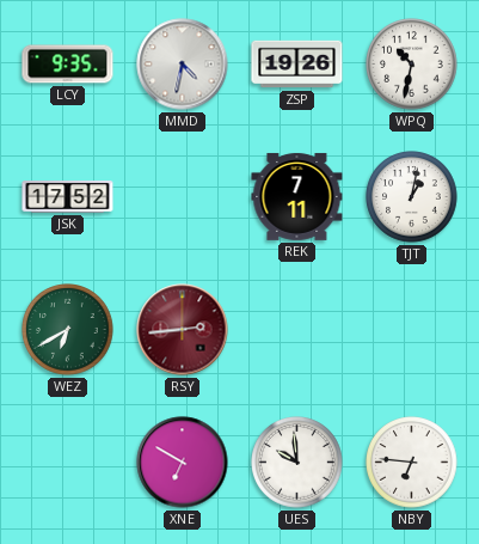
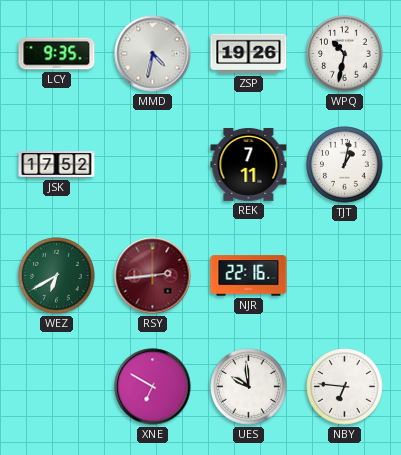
NJR: none -> 22:16
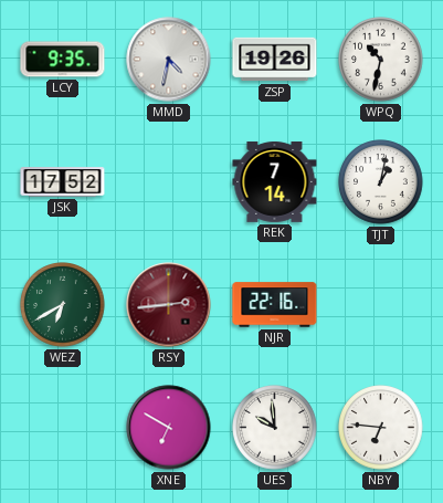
REK: 7:11 -> 7:14
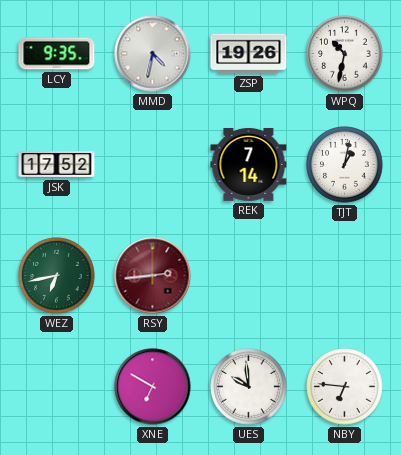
WEZ: 6:40 -> 6:43
NJR: 22:16 -> none
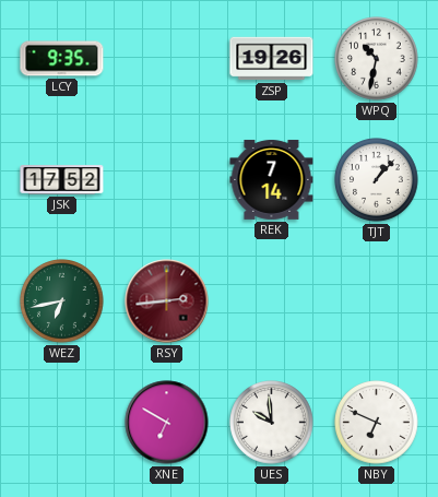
MMD: 4:32 -> none
TJT: 1:02 -> 1:07
NBY: 6:46 -> 6:49
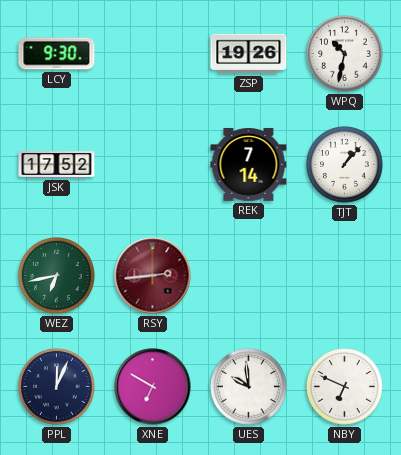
LCY: 9:35 -> 9:30
PPL: none -> 12:04
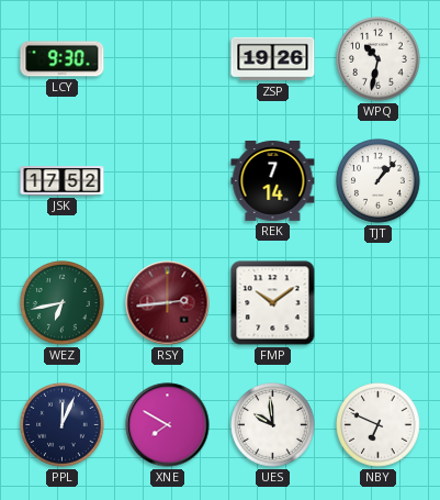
FMP: none -> 10:09
XNE: 6:50 -> 7:50
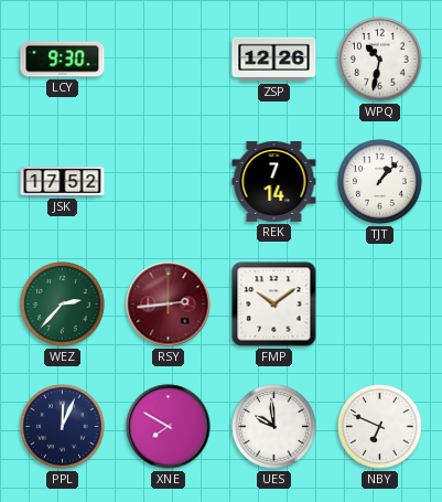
ZSP: 19:26 -> 12:26
WEZ: 6:43 -> 2:37
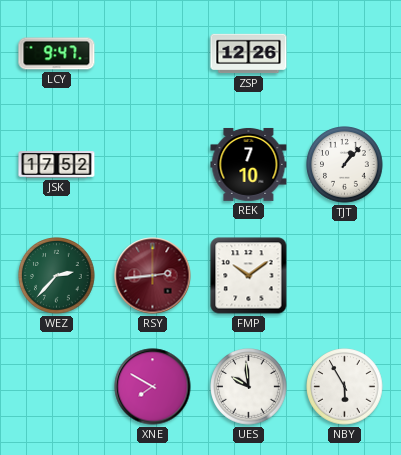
LCY: 9:30 -> 9:47
WPQ: 10:32 -> none
REK: 7:14 -> 7:10
PPL: 12:04 -> none
NBY: 6:49 -> 5:55
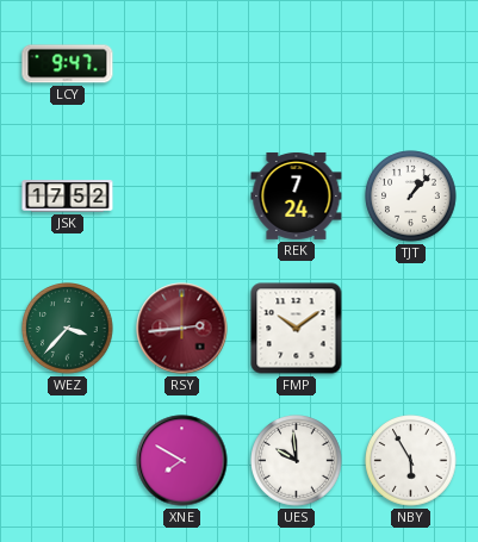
ZSP: 12:26 -> none
REK: 7:10 -> 7:24
WEZ: 2:37 -> 3:37
